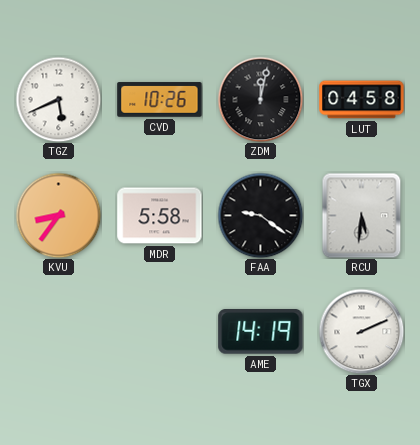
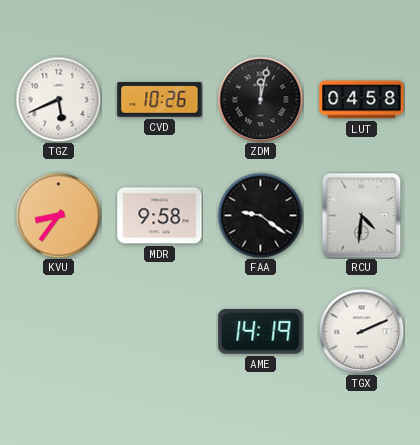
MDR: 5:58 -> 9:58
RCU: 5:31 -> 4:31
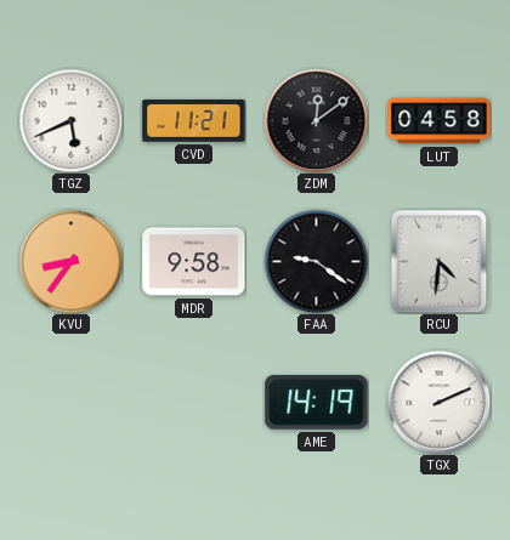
CVD: 10:26 -> 11:21
ZDM: 12:02 -> 12:09
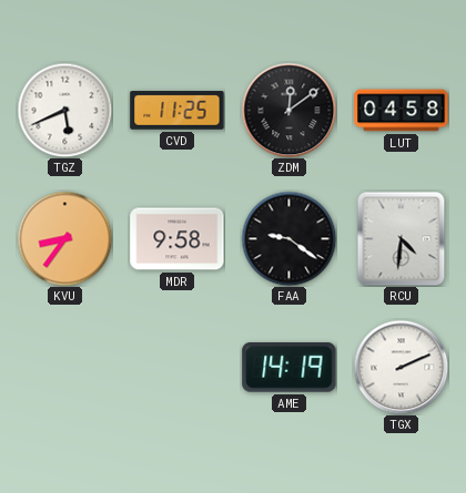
CVD: 11:21 -> 11:25
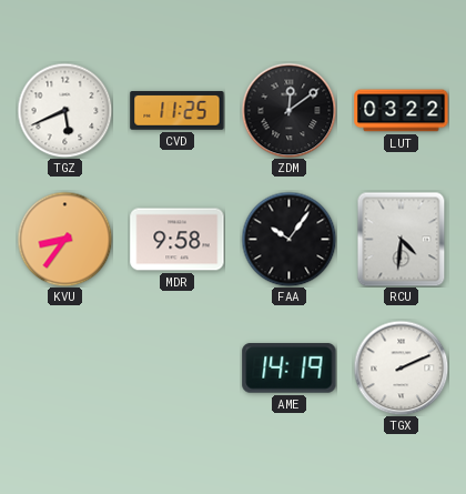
LUT: 04:58 -> 03:22
FAA: 9:21 -> 10:06
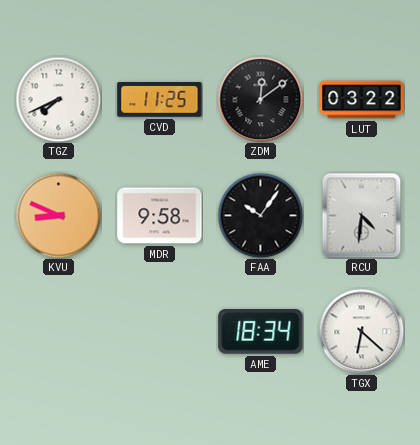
TGZ: 5:41 -> 7:41
KVU: 8:36 -> 8:49
AME: 14:19 -> 18:34
TGX: 2:11 -> 6:22
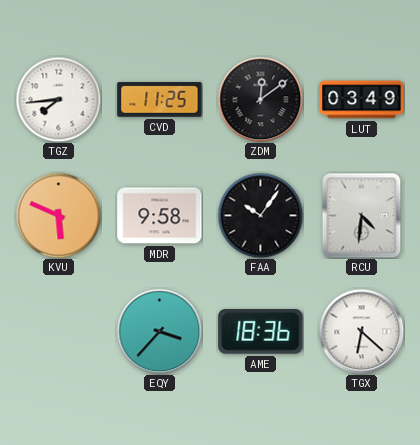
TGZ: 7:41 -> 7:44
LUT: 03:22 -> 03:49
KVU: 8:49 -> 5:49
EQY: none -> 3:37
AME: 18:34 -> 18:36
